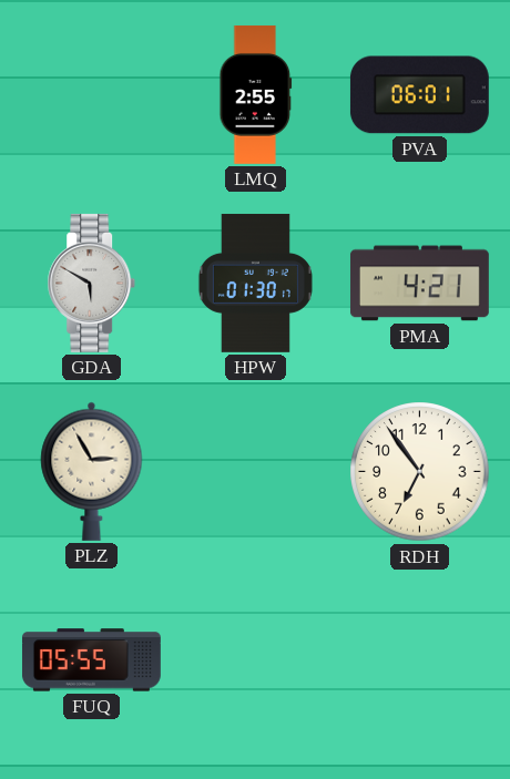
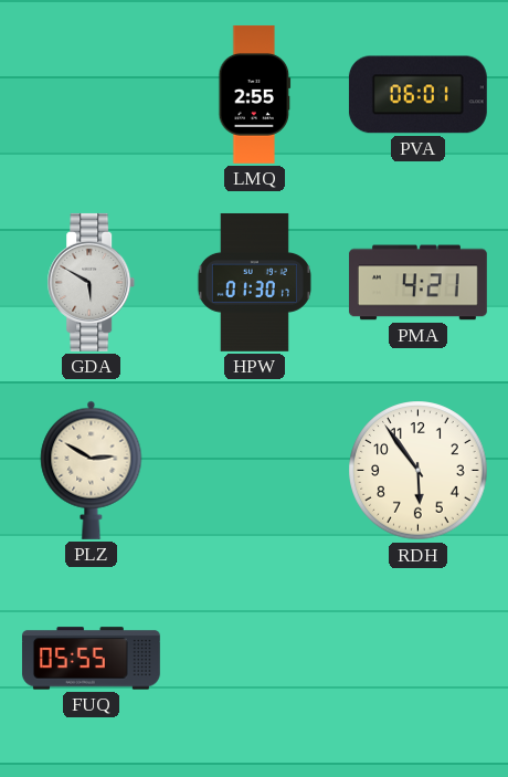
PLZ: 2:55 -> 2:50
RDH: 6:54 -> 5:54
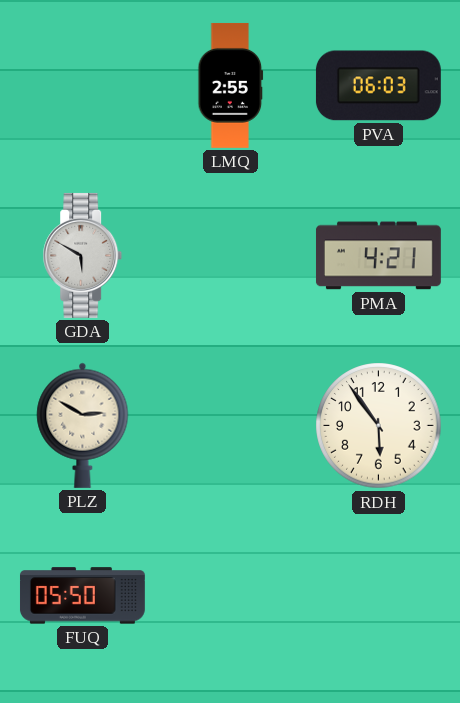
PVA: 06:01 -> 06:03
HPW: 01:30 -> none
FUQ: 05:55 -> 05:50
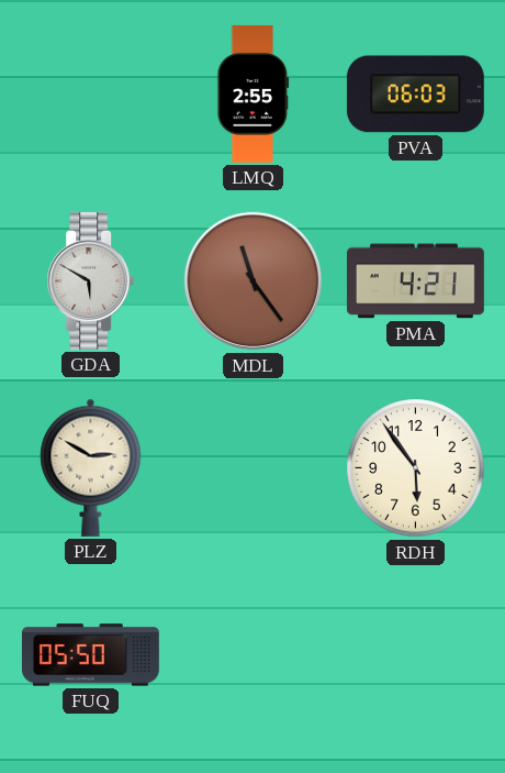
MDL: none -> 11:24
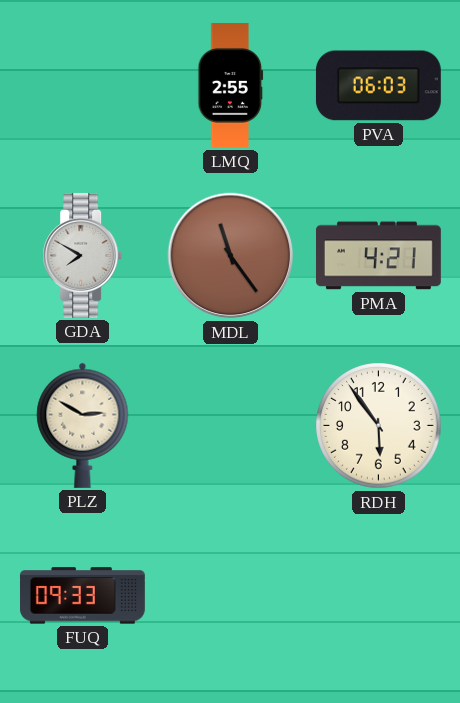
GDA: 5:50 -> 7:50
FUQ: 05:50 -> 09:33
